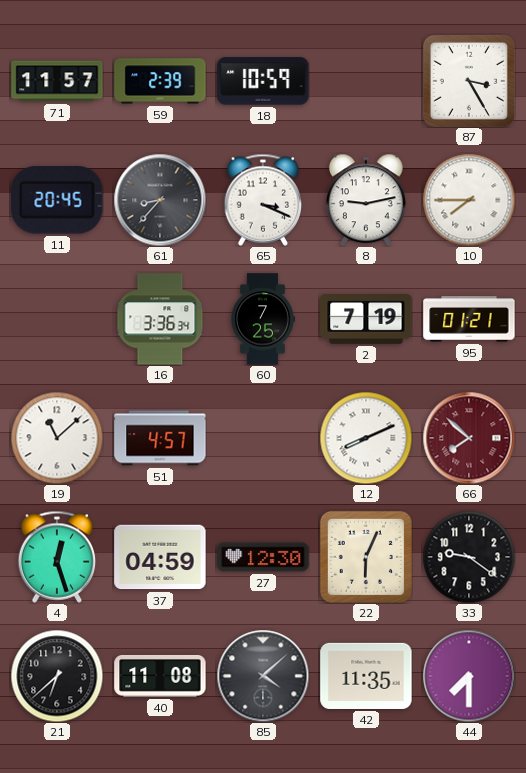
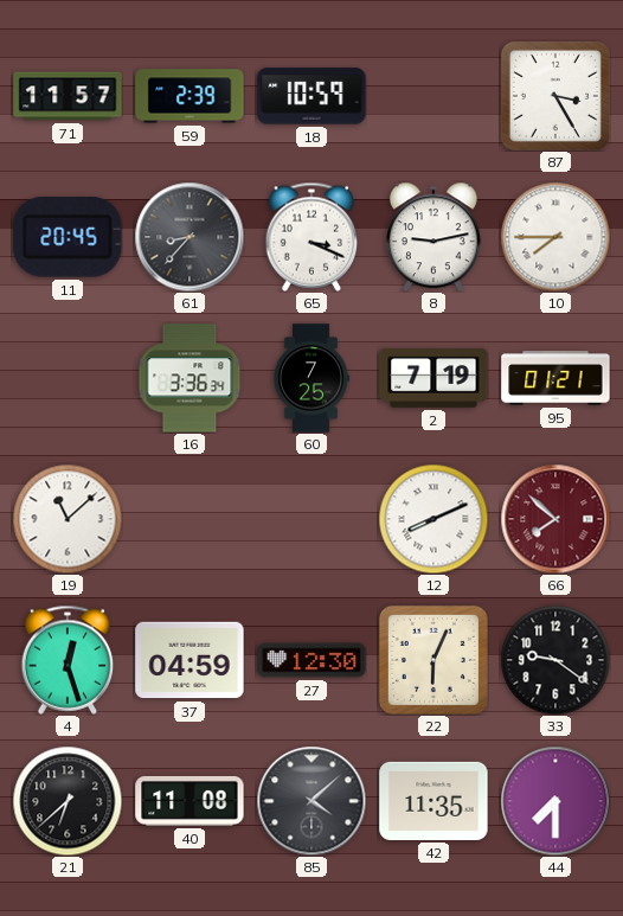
51: 4:57 -> none
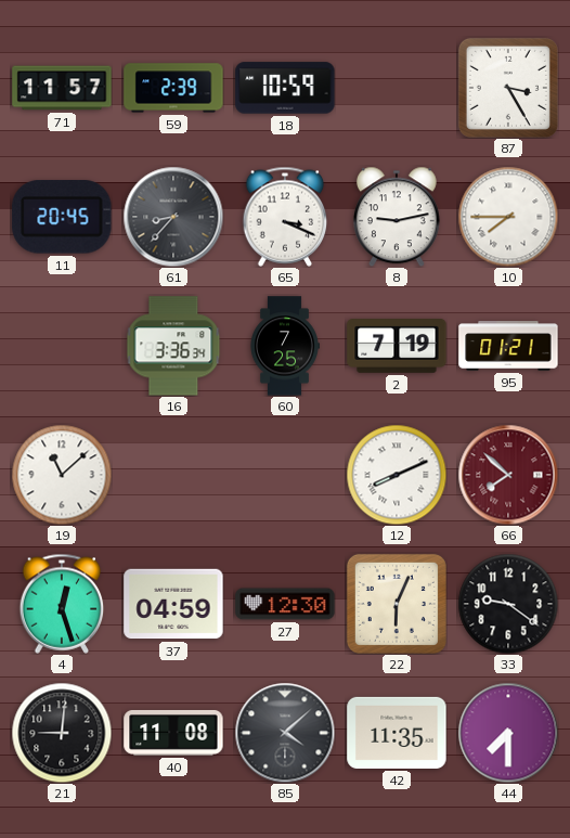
21: 6:38 -> 9:01
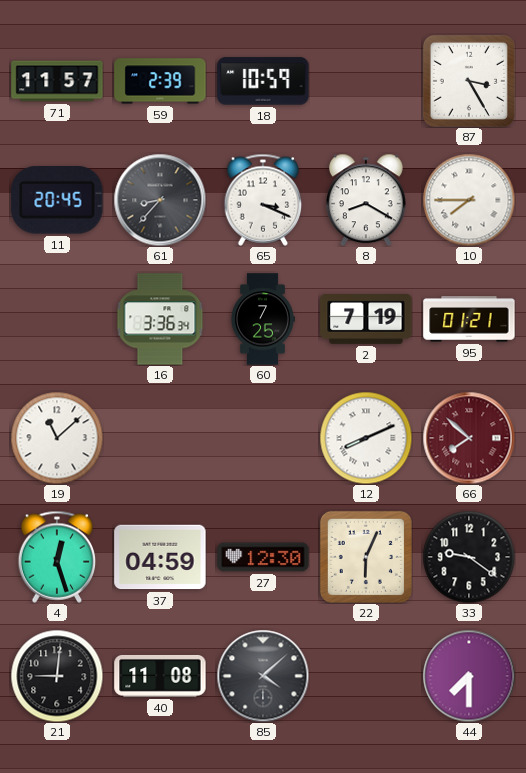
8: 9:13 -> 8:20
42: 11:35 -> none
